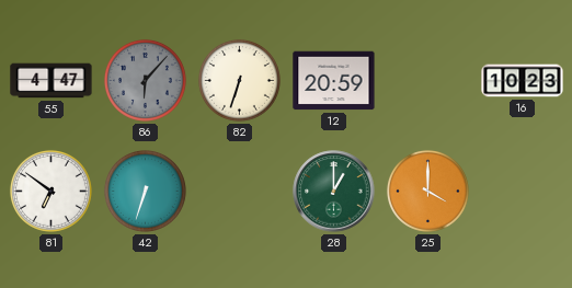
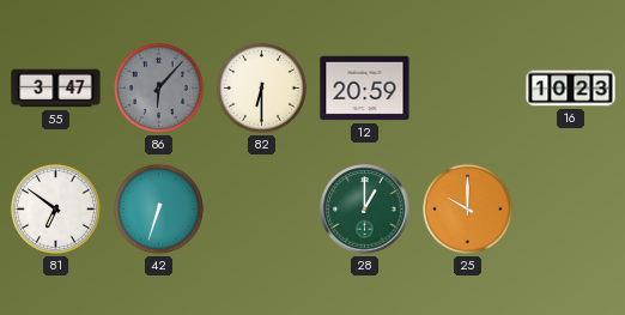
55: 4:47 -> 3:47
82: 6:33 -> 6:30
25: 4:00 -> 10:00
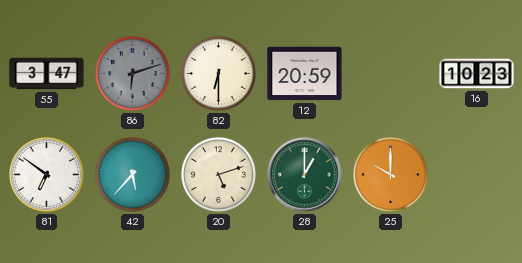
86: 6:07 -> 6:12
42: 6:33 -> 5:37
20: none -> 5:12
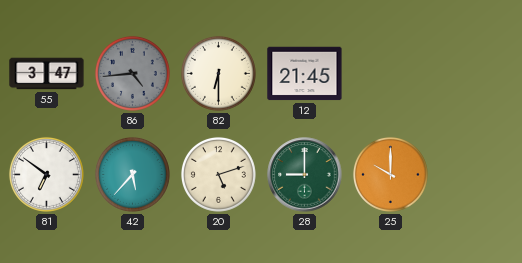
86: 6:12 -> 4:44
12: 20:59 -> 21:45
16: 10:23 -> none
28: 1:00 -> 9:00
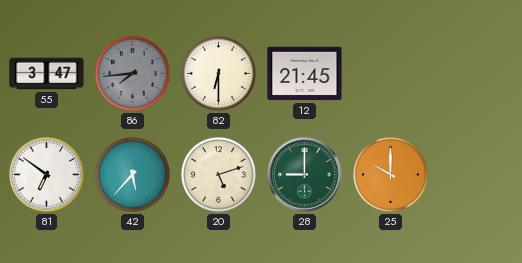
86: 4:44 -> 7:44
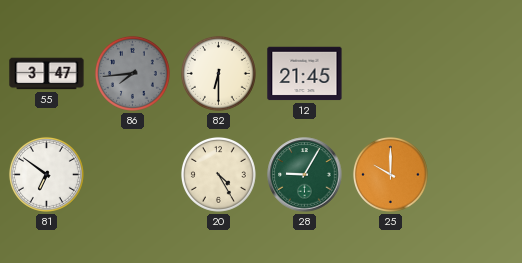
42: 5:37 -> none
20: 5:12 -> 4:25
28: 9:00 -> 9:05
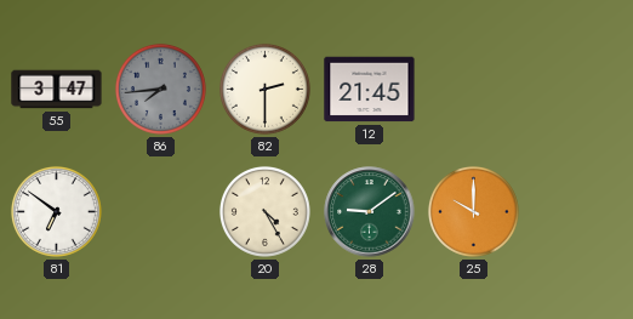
82: 6:30 -> 2:30
28: 9:05 -> 9:09
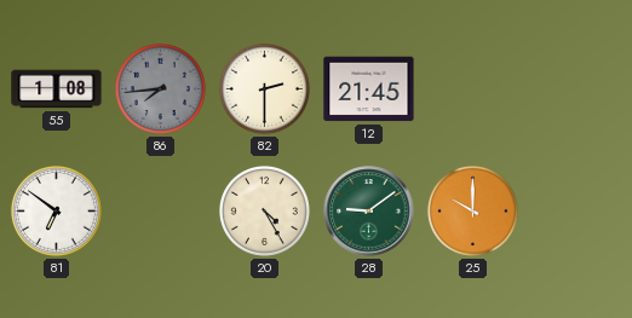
55: 3:47 -> 1:08
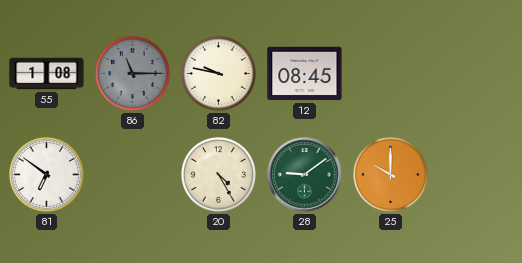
86: 7:44 -> 11:15
82: 2:30 -> 9:47
12: 21:45 -> 08:45
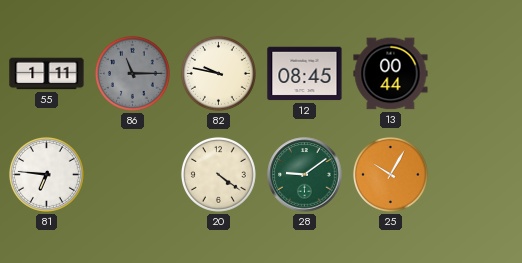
55: 1:08 -> 1:11
13: none -> 00:44
81: 6:51 -> 6:46
20: 4:25 -> 4:21
25: 10:00 -> 10:05
